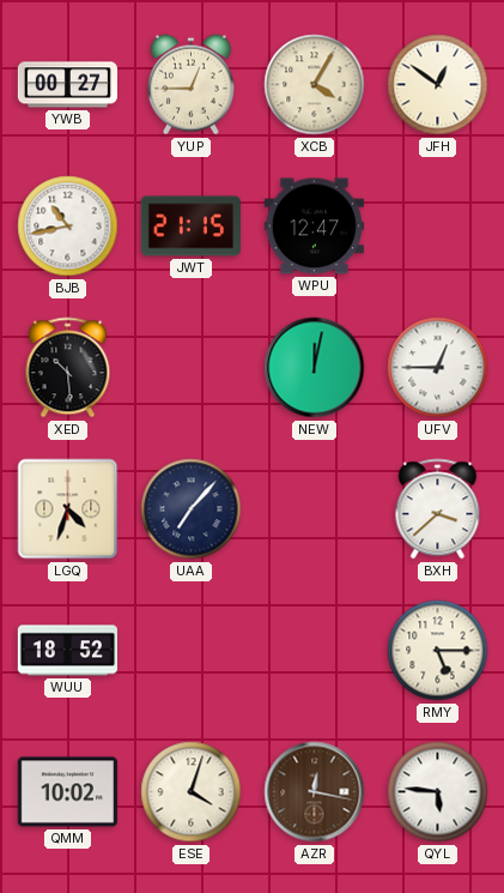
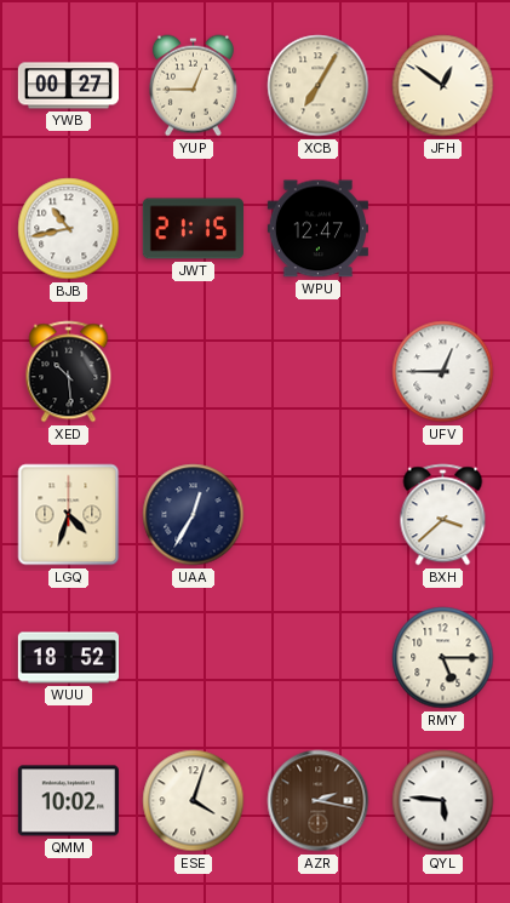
XCB: 4:05 -> 7:05
NEW: 12:02 -> none
UAA: 7:07 -> 12:35
AZR: 12:17 -> 2:17
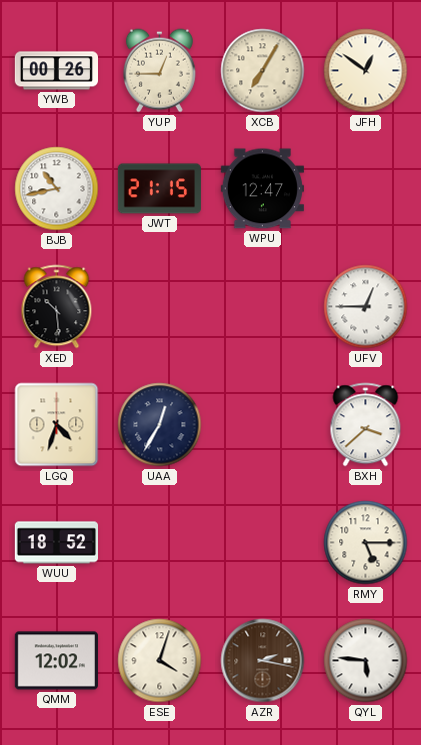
YWB: 00:27 -> 00:26
QMM: 10:02 -> 12:02
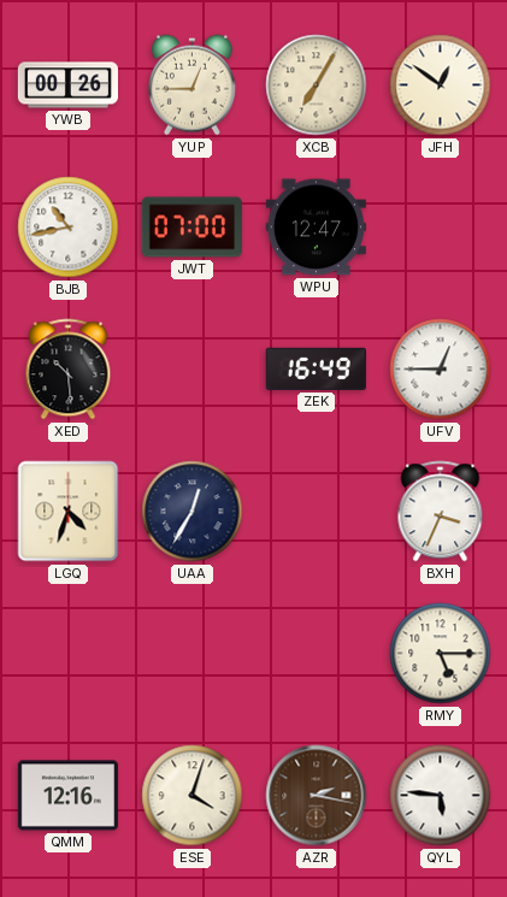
JWT: 21:15 -> 07:00
ZEK: none -> 16:49
BXH: 3:38 -> 3:34
WUU: 18:52 -> none
QMM: 12:02 -> 12:16
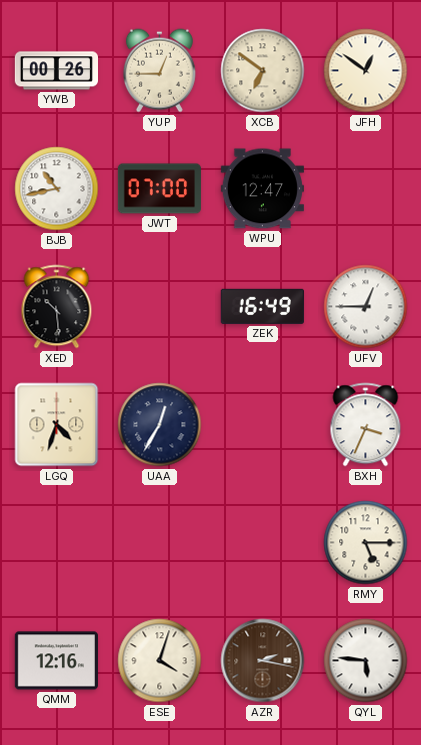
XCB: 7:05 -> 6:51
